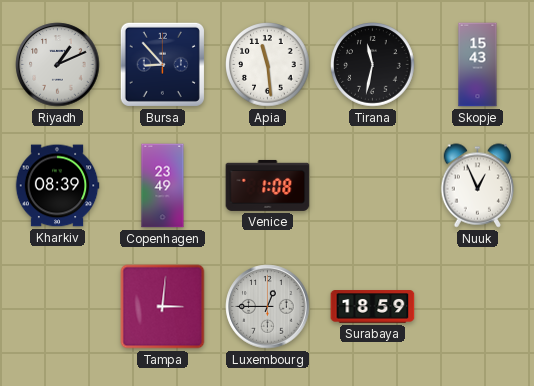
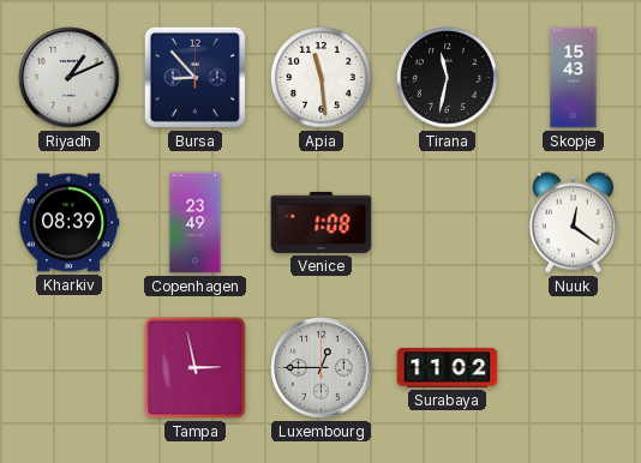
Nuuk: 12:56 -> 12:21
Tampa: 3:01 -> 2:58
Surabaya: 18:59 -> 11:02
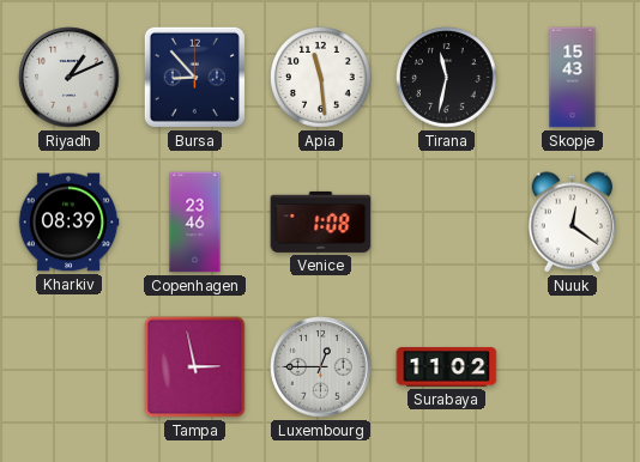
Copenhagen: 23:49 -> 23:46
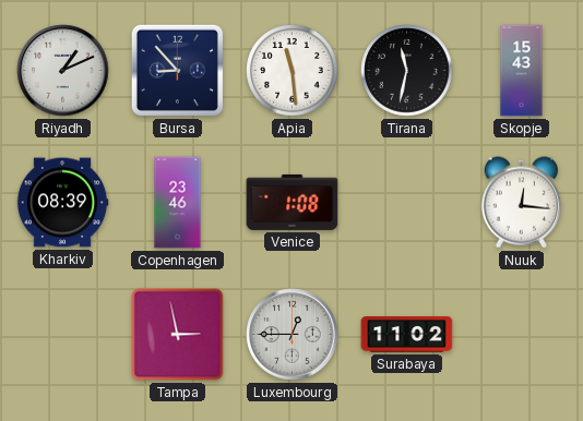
Nuuk: 12:21 -> 12:16
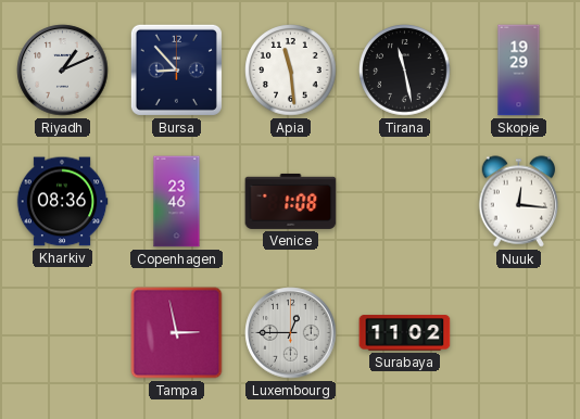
Tirana: 11:32 -> 11:28
Skopje: 15:43 -> 19:29
Kharkiv: 08:39 -> 08:36
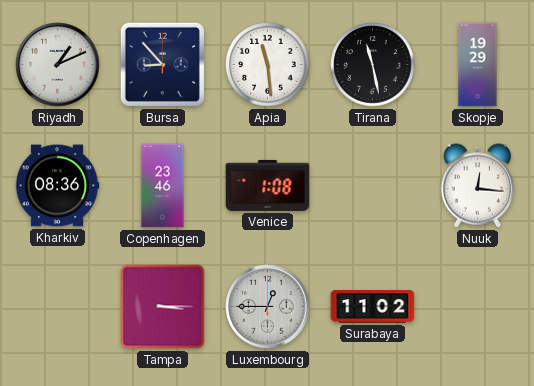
Tampa: 2:58 -> 3:15
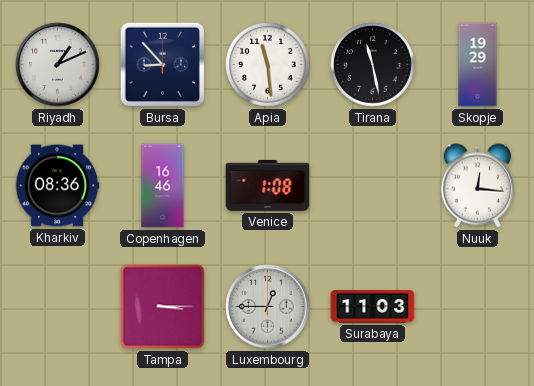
Copenhagen: 23:46 -> 16:46
Surabaya: 11:02 -> 11:03
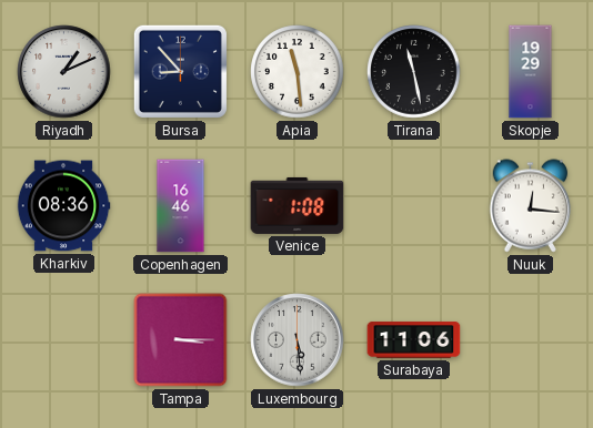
Luxembourg: 12:45 -> 5:29
Surabaya: 11:03 -> 11:06
